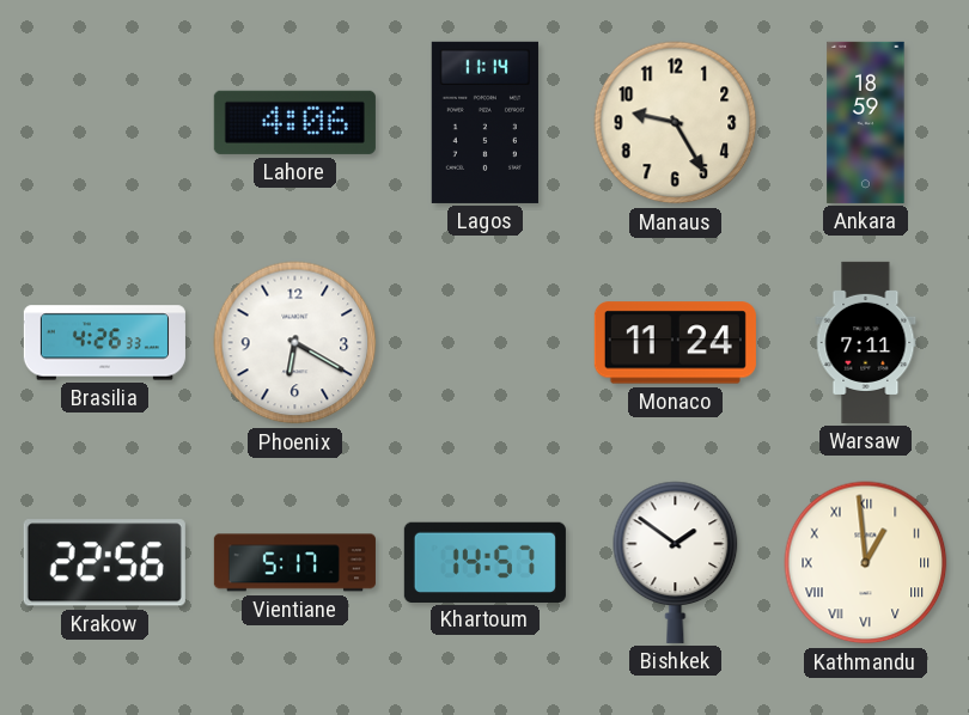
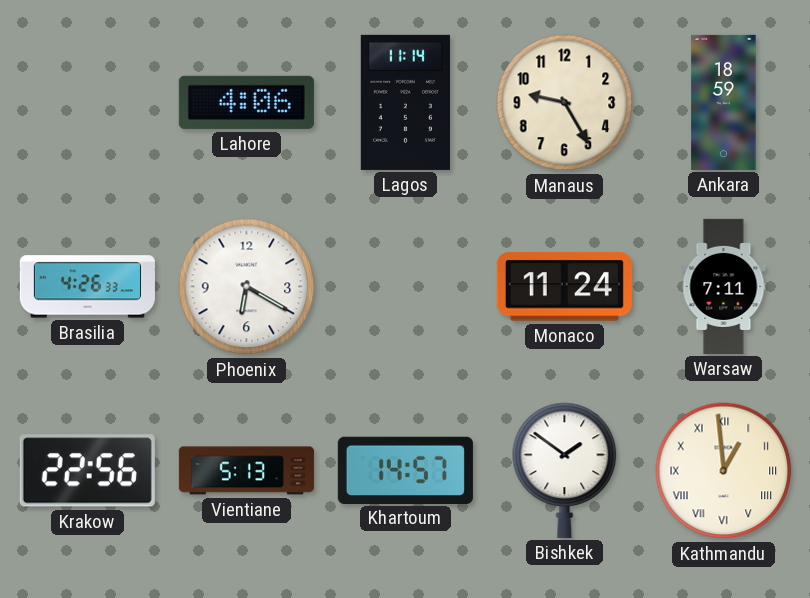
Vientiane: 5:17 -> 5:13
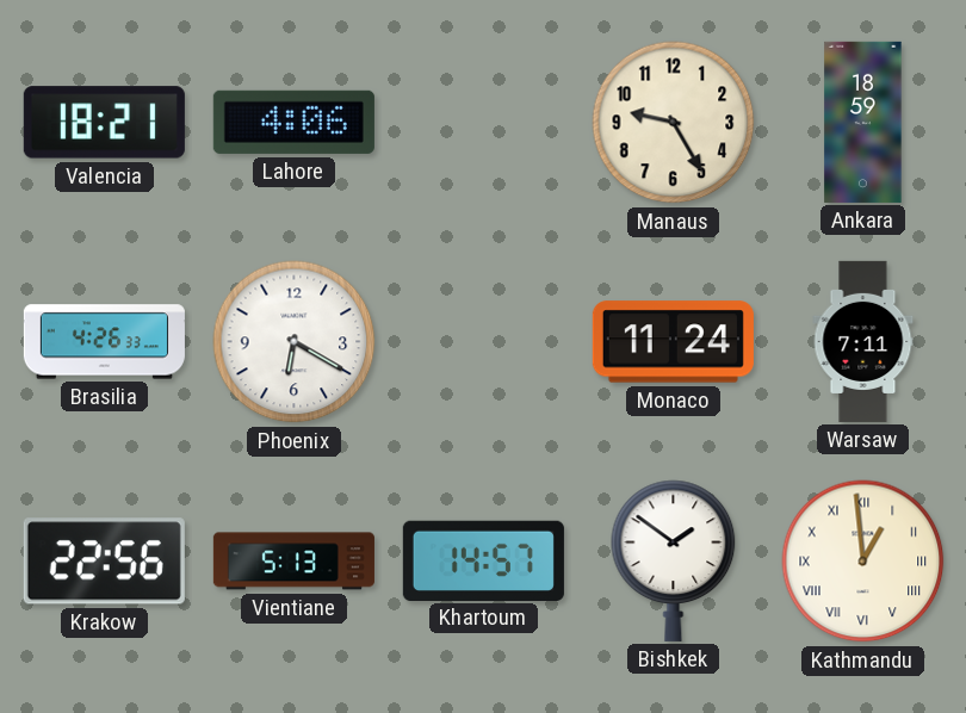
Valencia: none -> 18:21
Lagos: 11:14 -> none
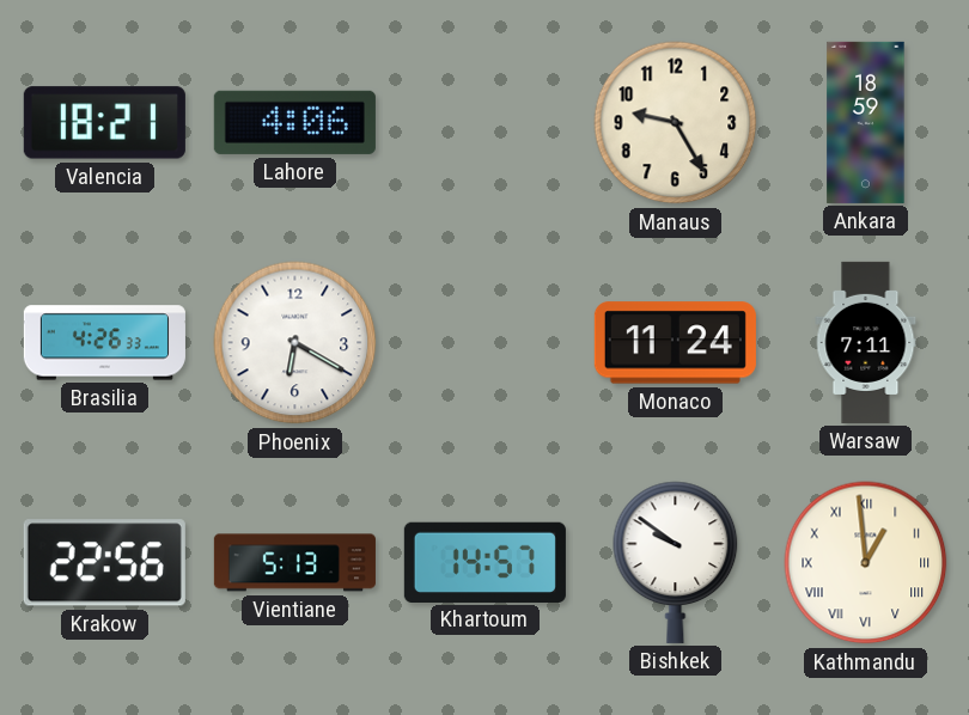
Bishkek: 1:51 -> 9:51
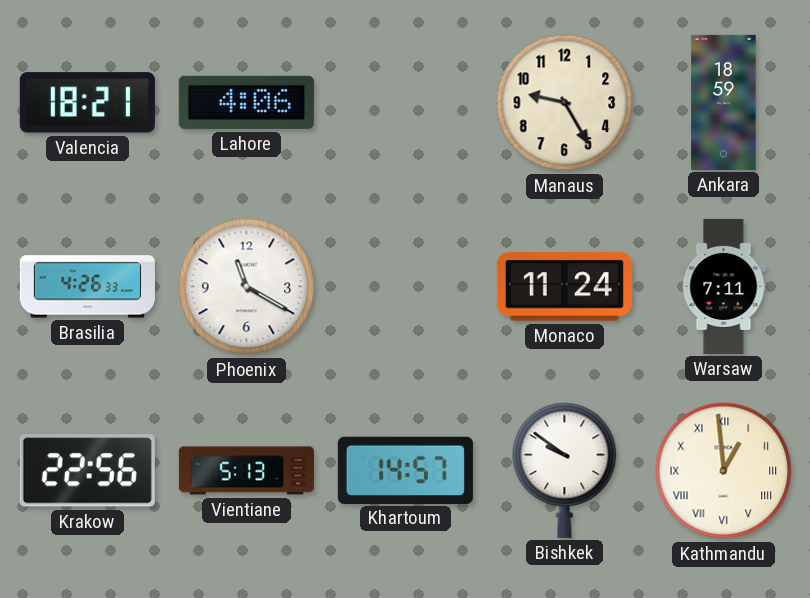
Phoenix: 6:20 -> 11:20
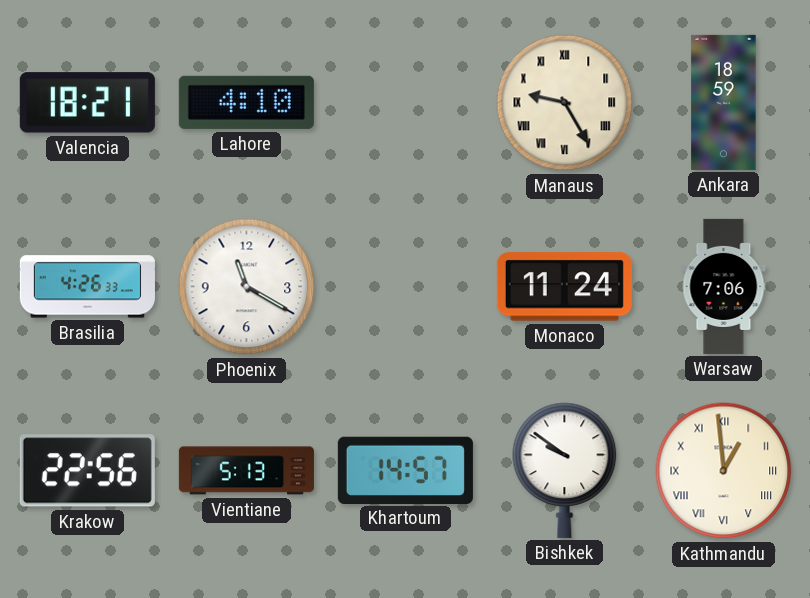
Lahore: 4:06 -> 4:10
Manaus numerals: Arabic -> Roman
Warsaw: 7:11 -> 7:06
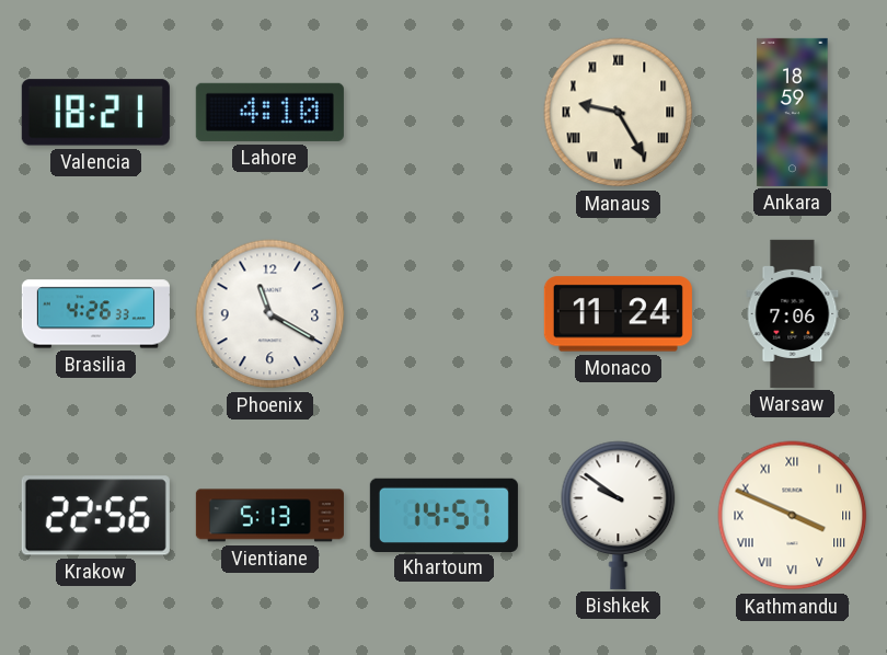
Kathmandu: 12:59 -> 3:49
